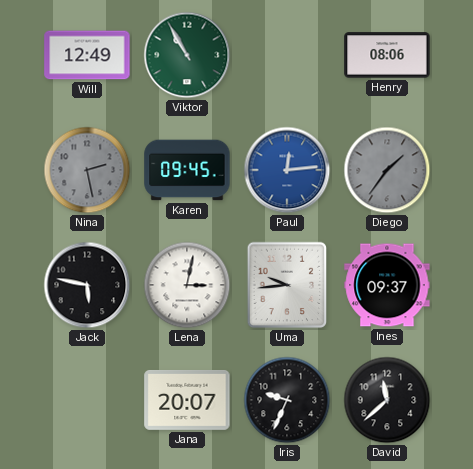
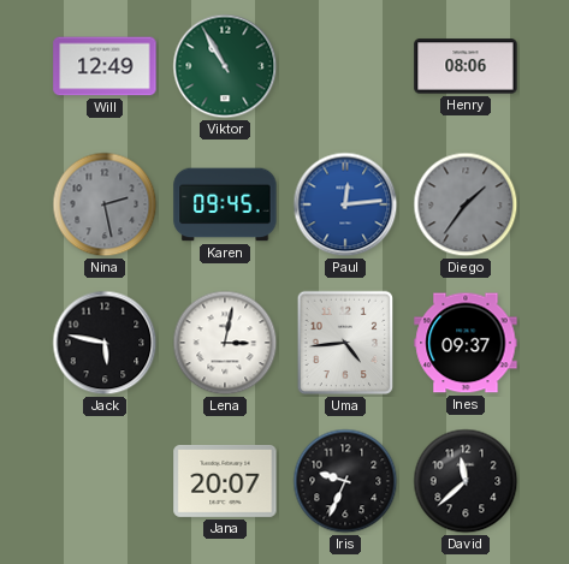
Uma: 9:44 -> 4:44
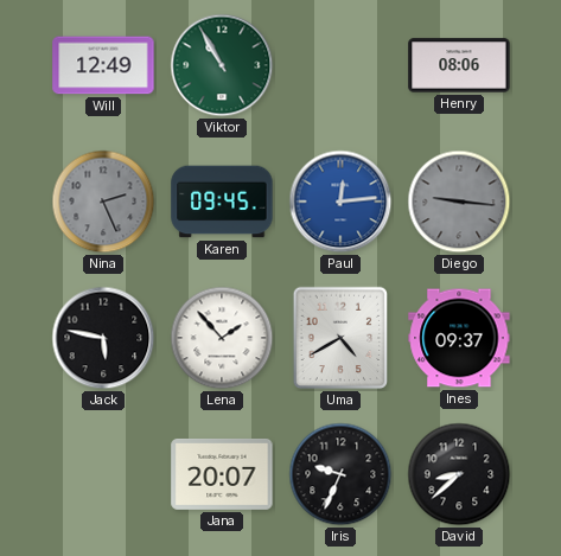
Nina: 2:28 -> 2:26
Diego: 1:36 -> 9:16
Lena: 3:02 -> 1:53
Uma: 4:44 -> 4:40
David: 11:38 -> 8:38
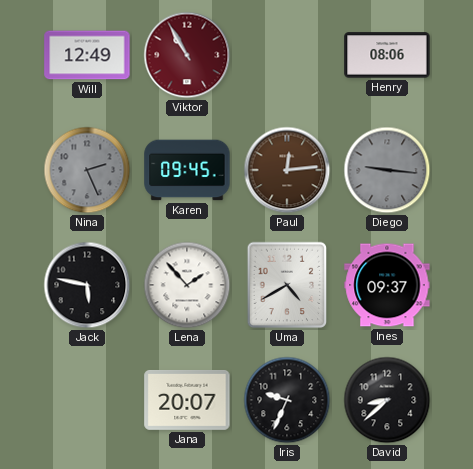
Viktor dial: green -> burgundy
Paul dial: blue -> brown
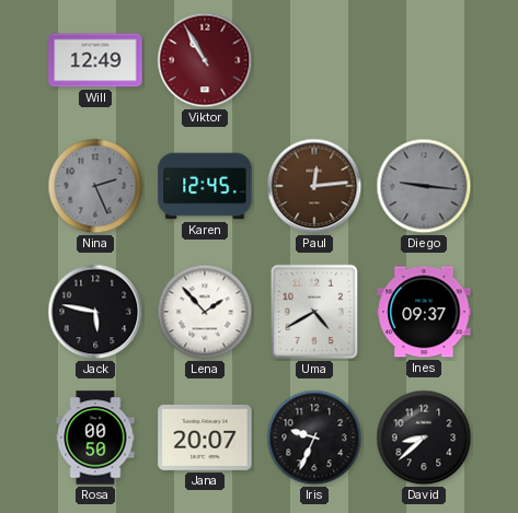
Henry: 08:06 -> none
Karen: 09:45 -> 12:45
Rosa: none -> 00:50
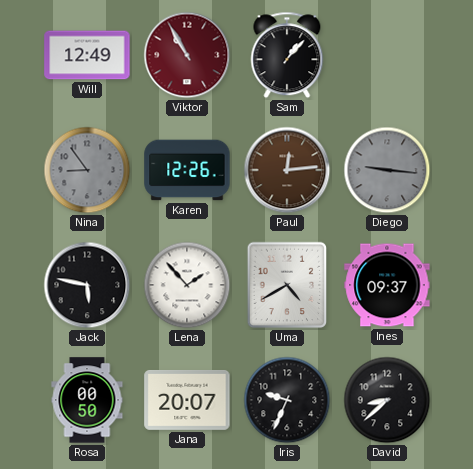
Sam: none -> 1:07
Nina: 2:26 -> 8:54
Karen: 12:45 -> 12:26
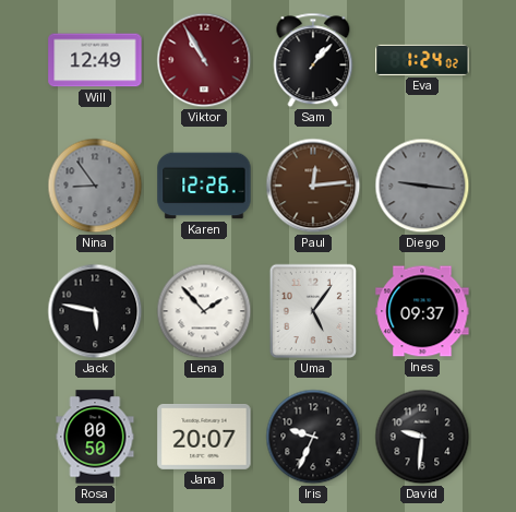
Eva: none -> 1:24
Uma: 4:40 -> 5:06
David: 8:38 -> 9:31
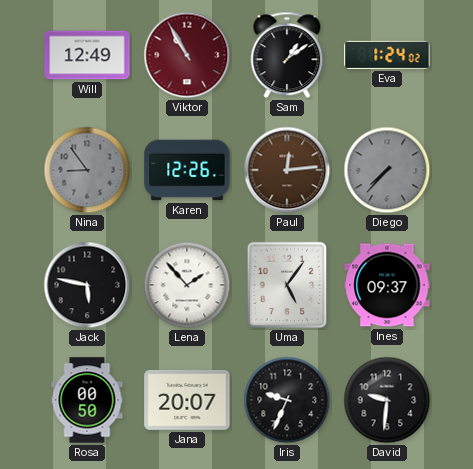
Sam: 1:07 -> 1:09
Diego: 9:16 -> 7:37
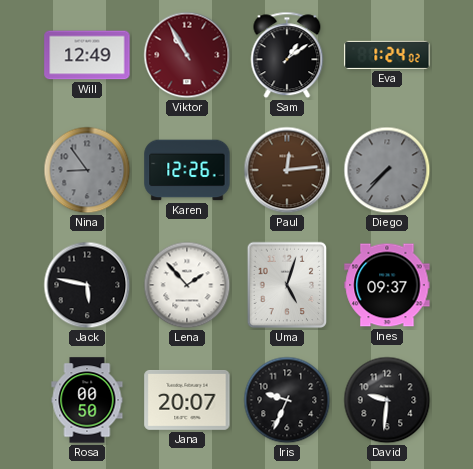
Uma: 5:06 -> 5:03
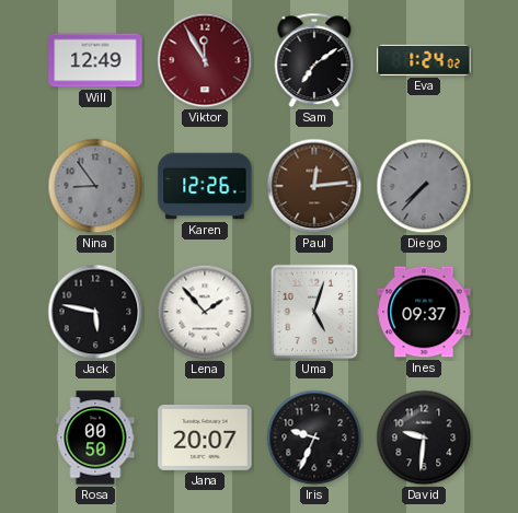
Viktor: 10:55 -> 11:55
Sam: 1:09 -> 7:09
